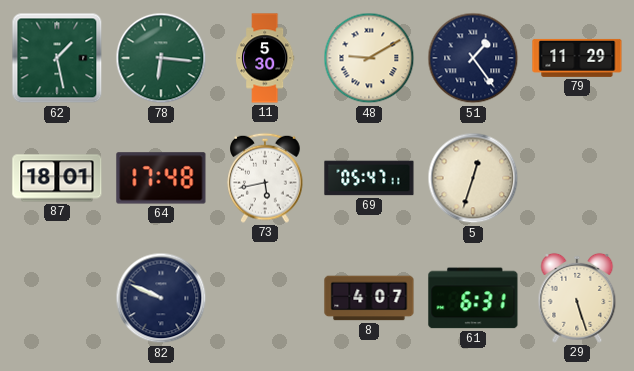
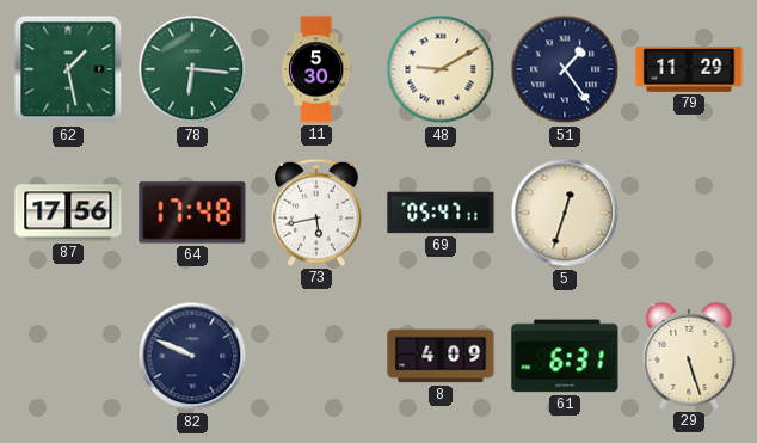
87: 18:01 -> 17:56
8: 4:07 -> 4:09
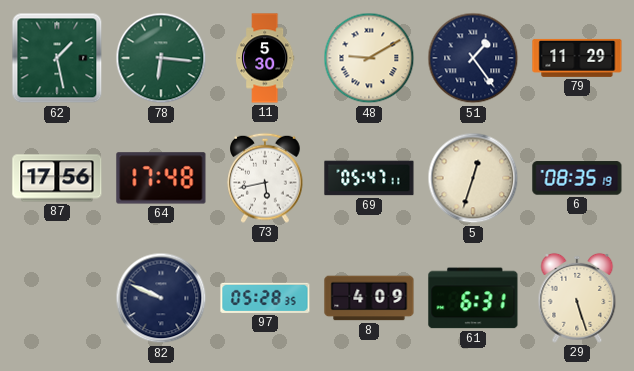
6: none -> 08:35
97: none -> 05:28
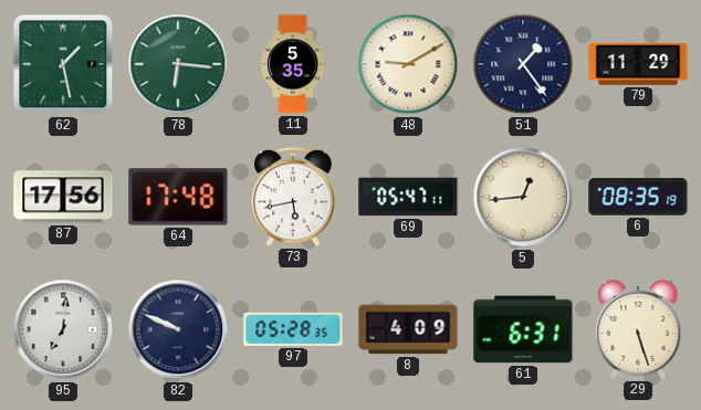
11: 5:30 -> 5:35
5: 12:33 -> 12:44
95: none -> 7:01
